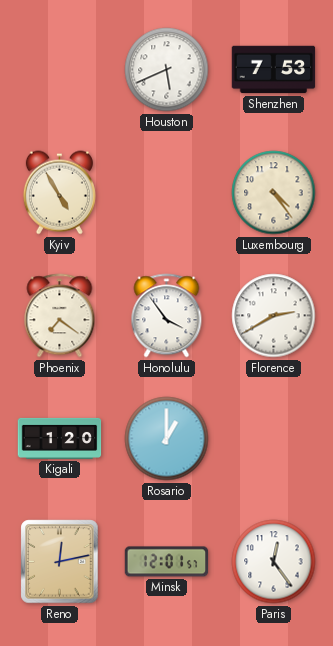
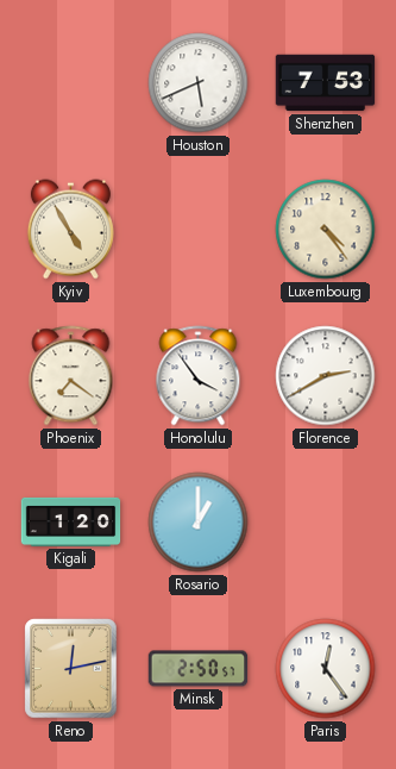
Minsk: 12:01 -> 2:50
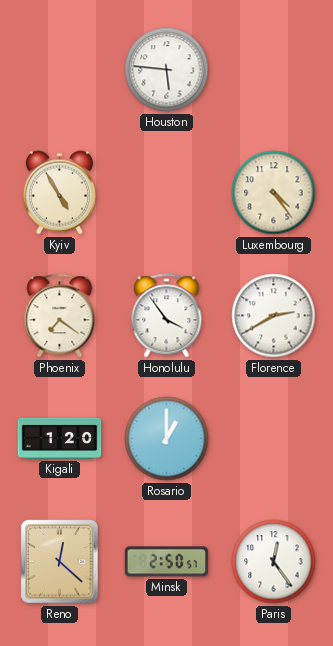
Houston: 5:41 -> 5:46
Shenzhen: 7:53 -> none
Reno: 12:13 -> 12:22
